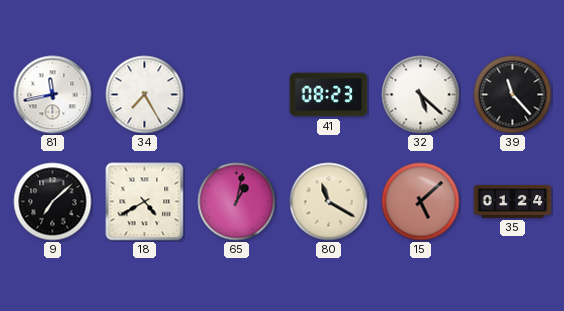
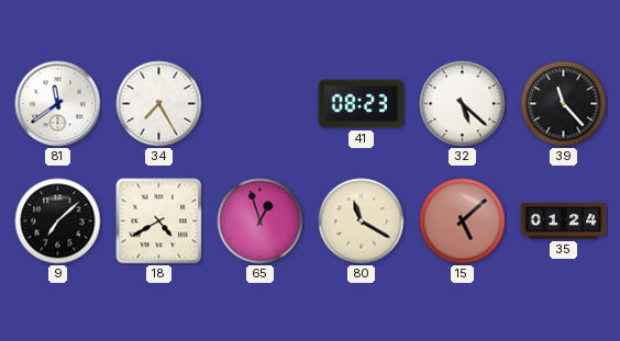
81: 11:43 -> 11:39
65: 1:02 -> 12:57
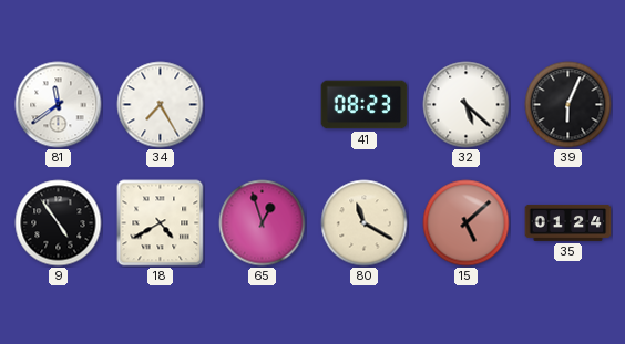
39: 11:23 -> 6:04
9: 7:08 -> 4:54
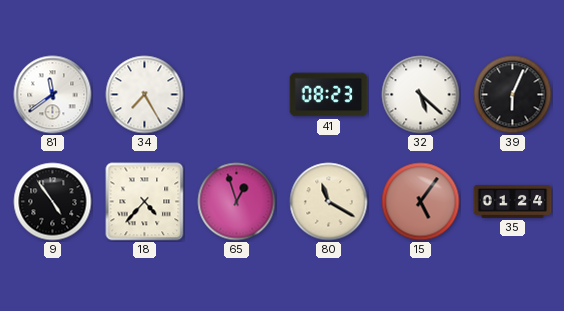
18: 4:40 -> 4:37
15: 5:08 -> 5:06
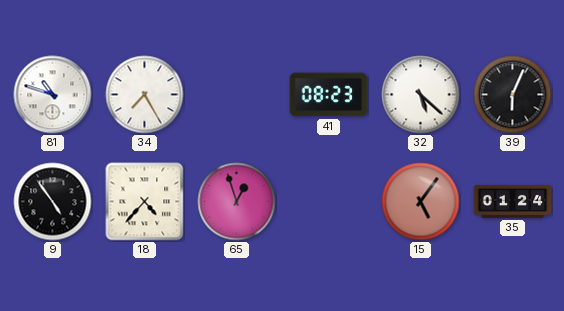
81: 11:39 -> 10:48
80: 11:20 -> none
